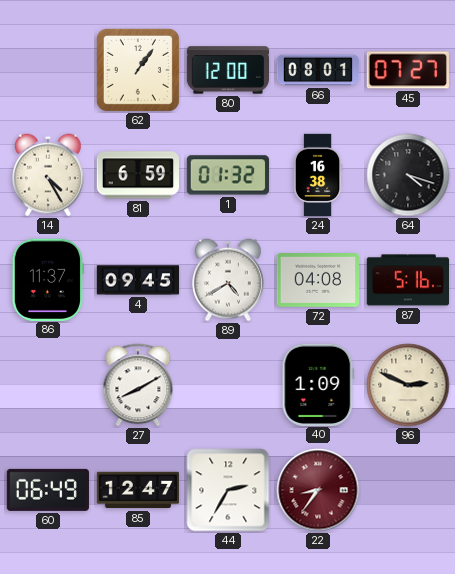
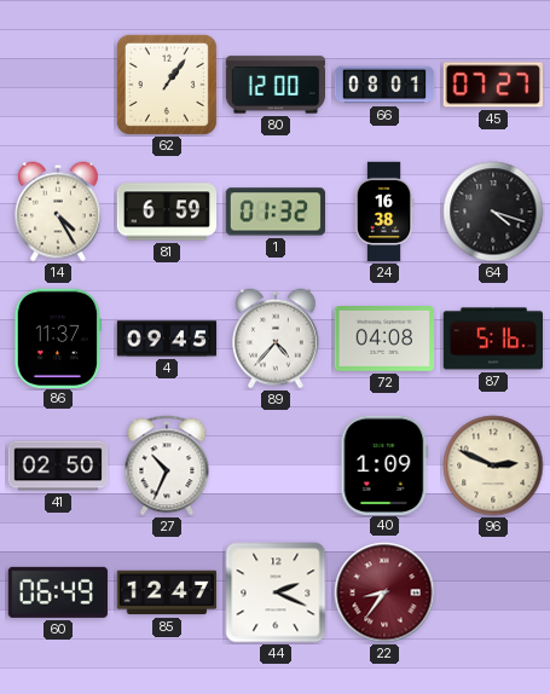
89: 4:40 -> 4:37
41: none -> 02:50
27: 8:10 -> 10:34
44: 2:35 -> 2:19
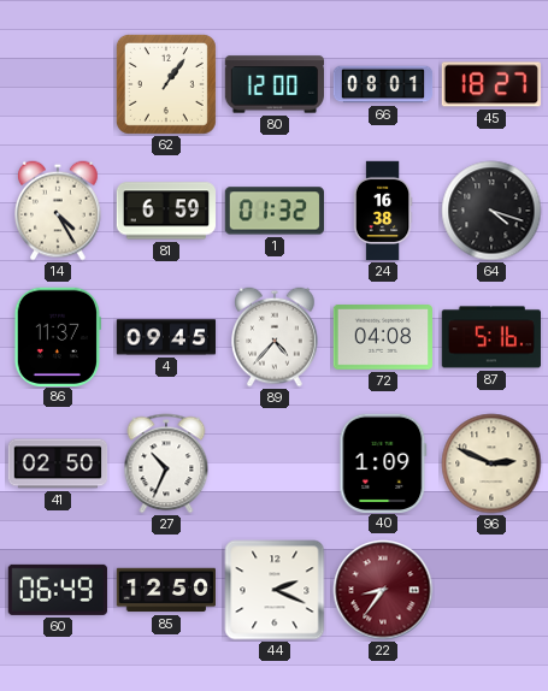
45: 07:27 -> 18:27
85: 12:47 -> 12:50
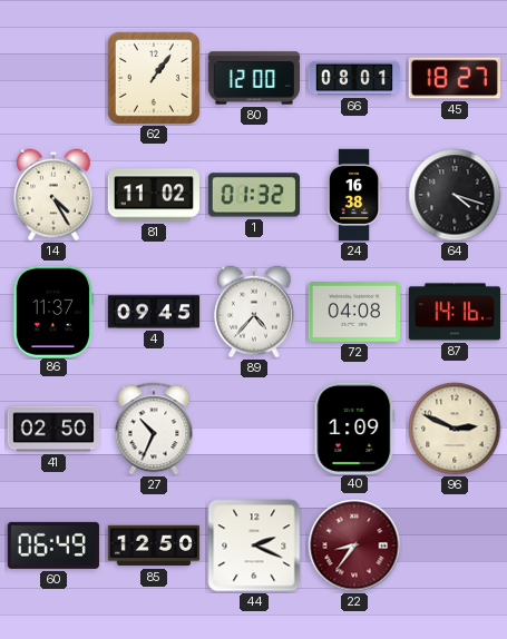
81: 6:59 -> 11:02
87: 5:16 -> 14:16
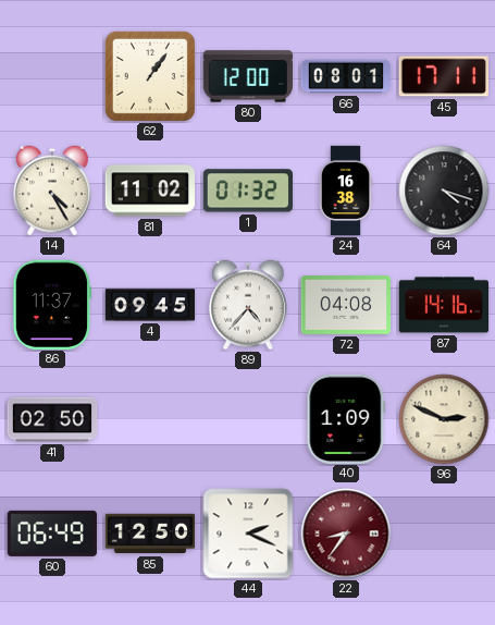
45: 18:27 -> 17:11
27: 10:34 -> none
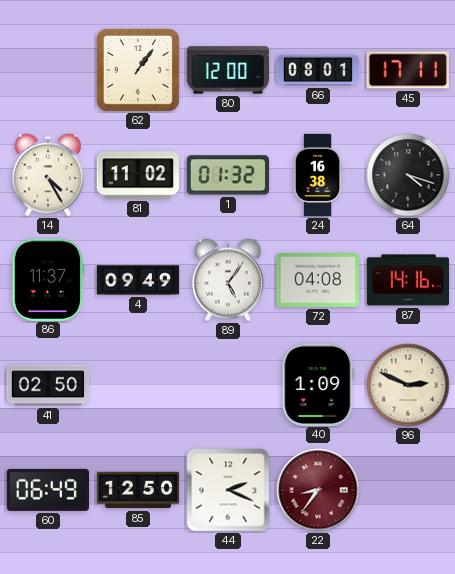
4: 09:45 -> 09:49
89: 4:37 -> 5:06
